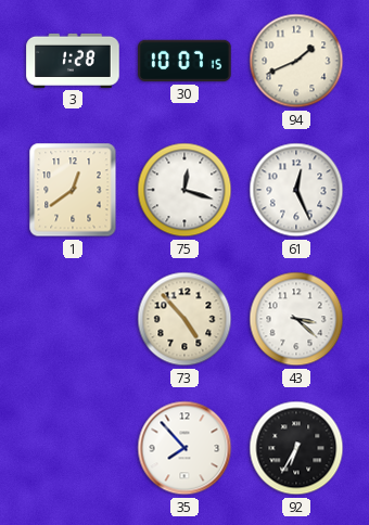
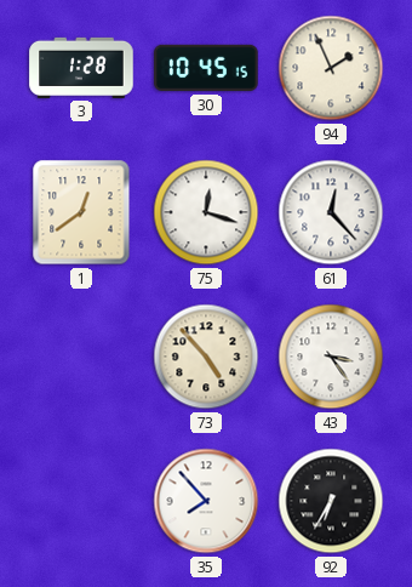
30: 10:07 -> 10:45
94: 1:41 -> 1:56
61: 12:26 -> 12:23
43: 3:22 -> 3:24
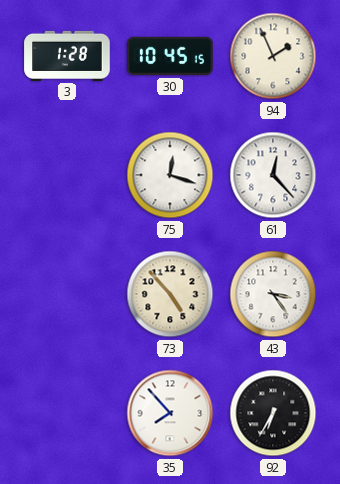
1: 12:39 -> none
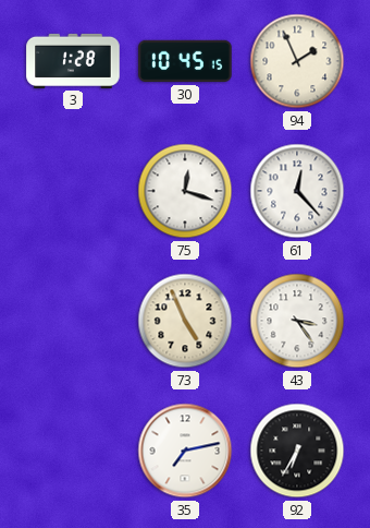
73: 4:53 -> 4:56
35: 7:53 -> 7:13
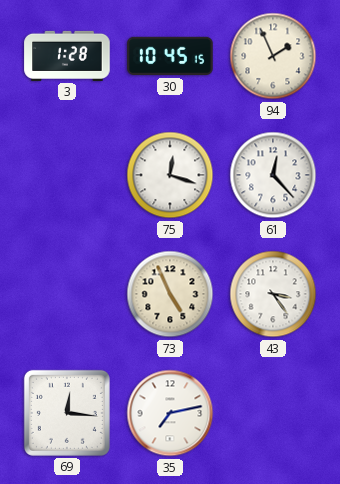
69: none -> 12:16
92: 6:35 -> none
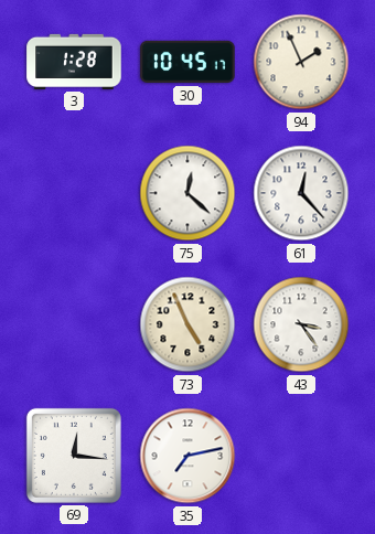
30: 10:45:15 -> 10:45:17
75: 12:18 -> 12:22
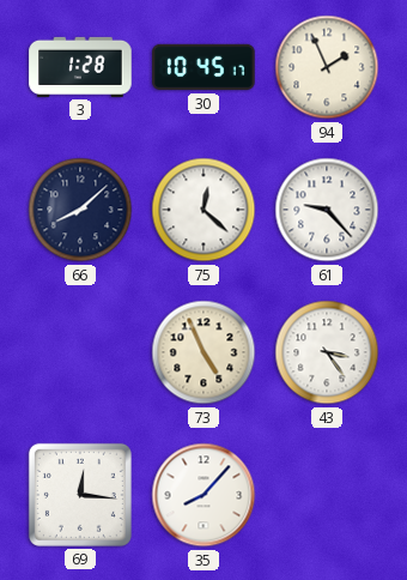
66: none -> 8:08
61: 12:23 -> 9:23
35: 7:13 -> 8:07
